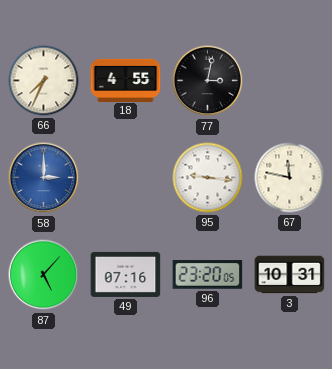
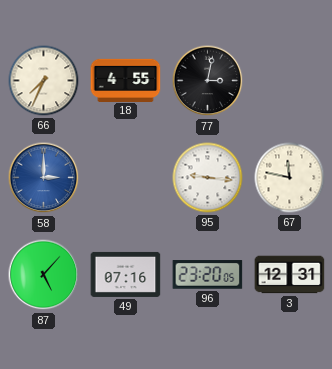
3: 10:31 -> 12:31
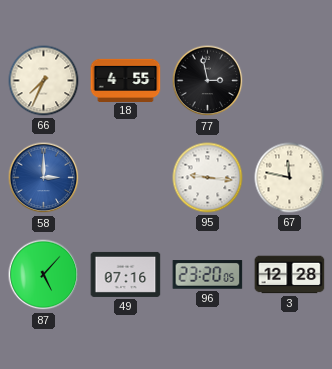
77: 3:02 -> 2:58
3: 12:31 -> 12:28
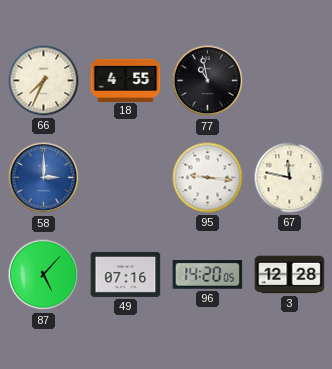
77: 2:58 -> 10:58
96: 23:20 -> 14:20
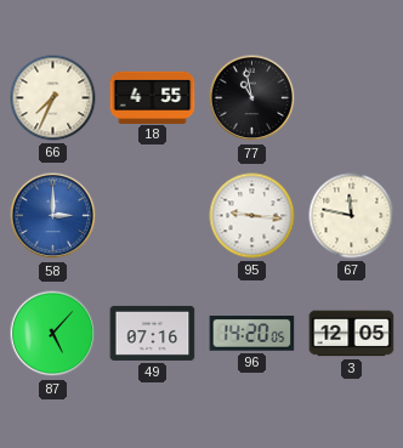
3: 12:28 -> 12:05
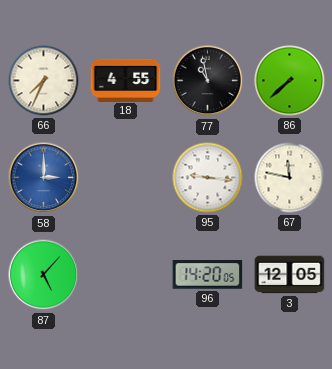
86: none -> 7:38
49: 07:16 -> none
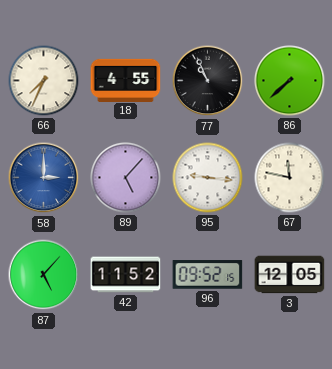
77: 10:58 -> 10:56
89: none -> 5:07
42: none -> 11:52
96: 14:20 -> 09:52
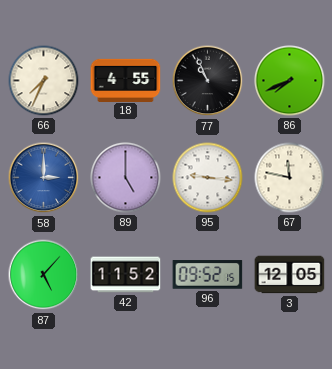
86: 7:38 -> 7:41
89: 5:07 -> 5:00
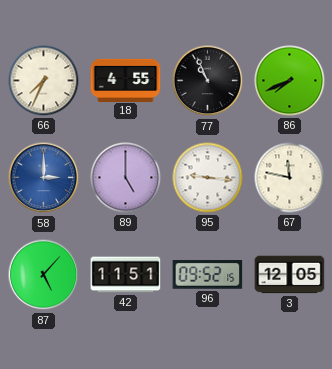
42: 11:52 -> 11:51
